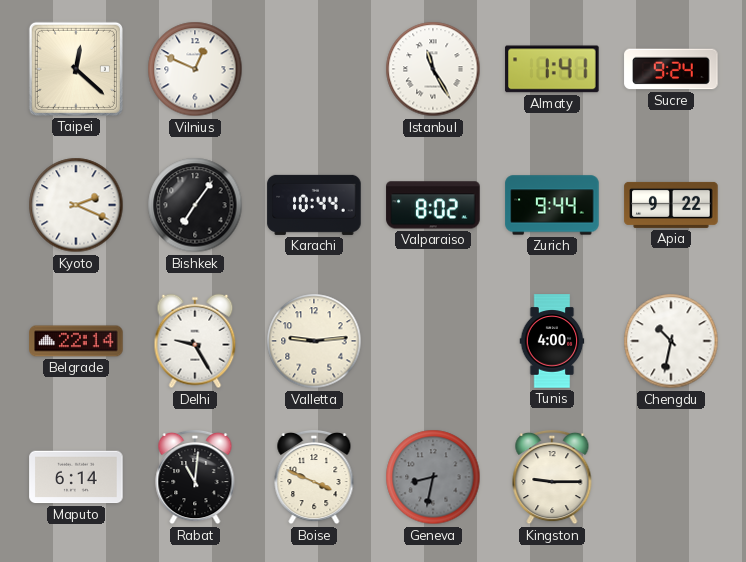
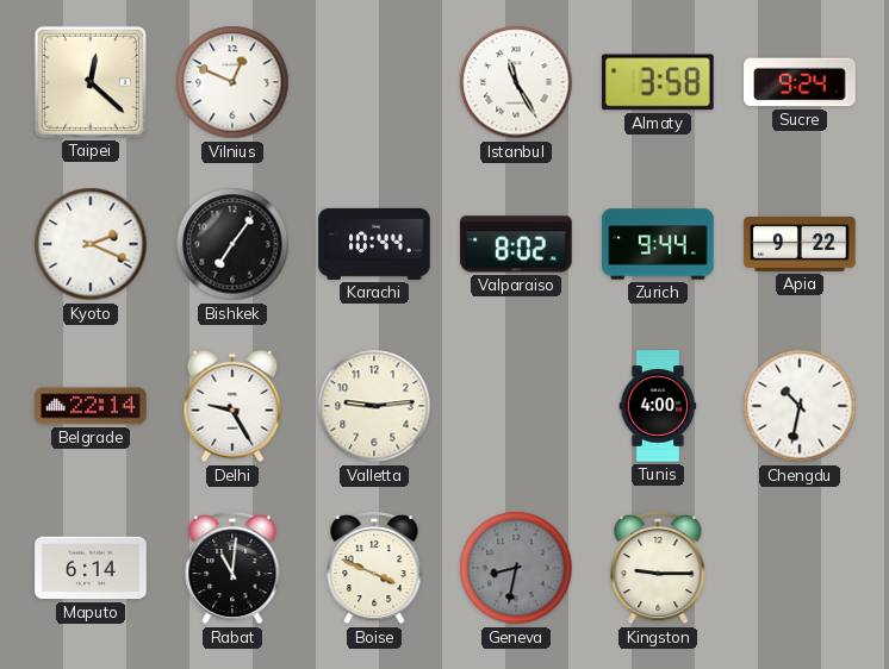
Almaty: 1:41 -> 3:58
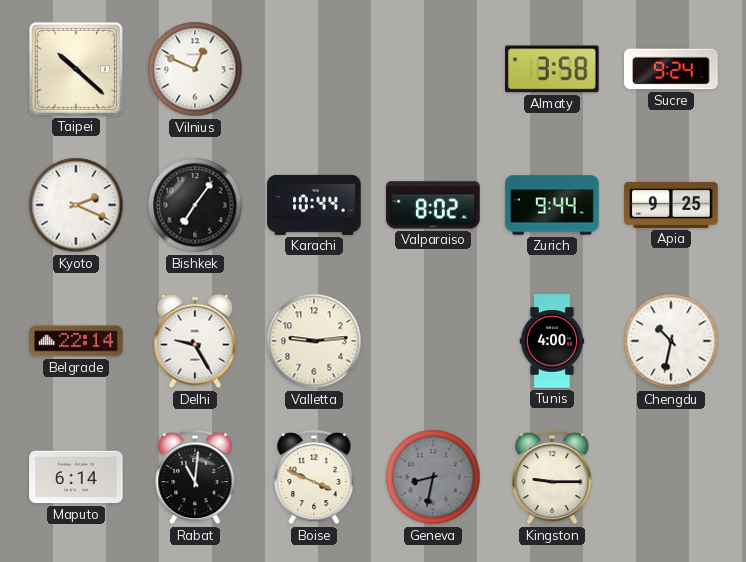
Taipei: 12:22 -> 10:22
Istanbul: 11:25 -> none
Apia: 9:22 -> 9:25
